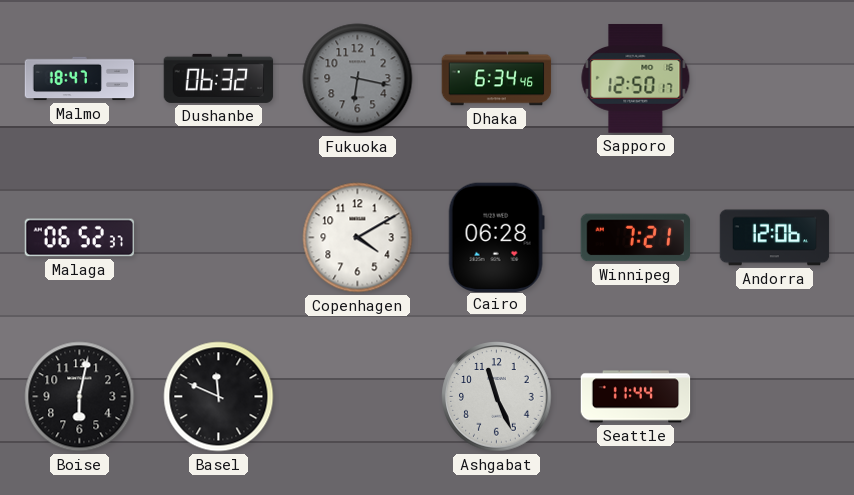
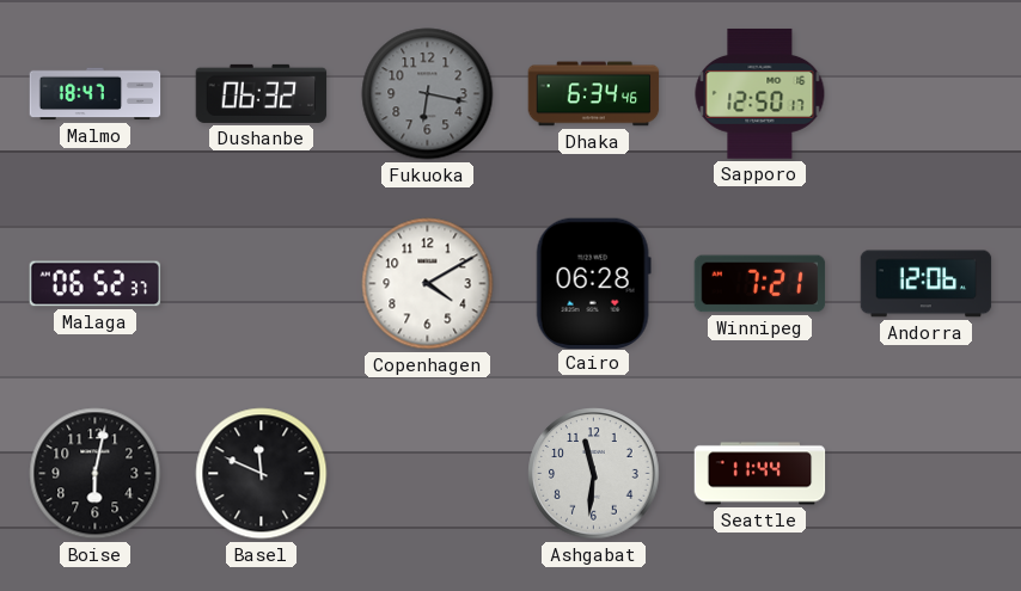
Ashgabat: 11:26 -> 11:31
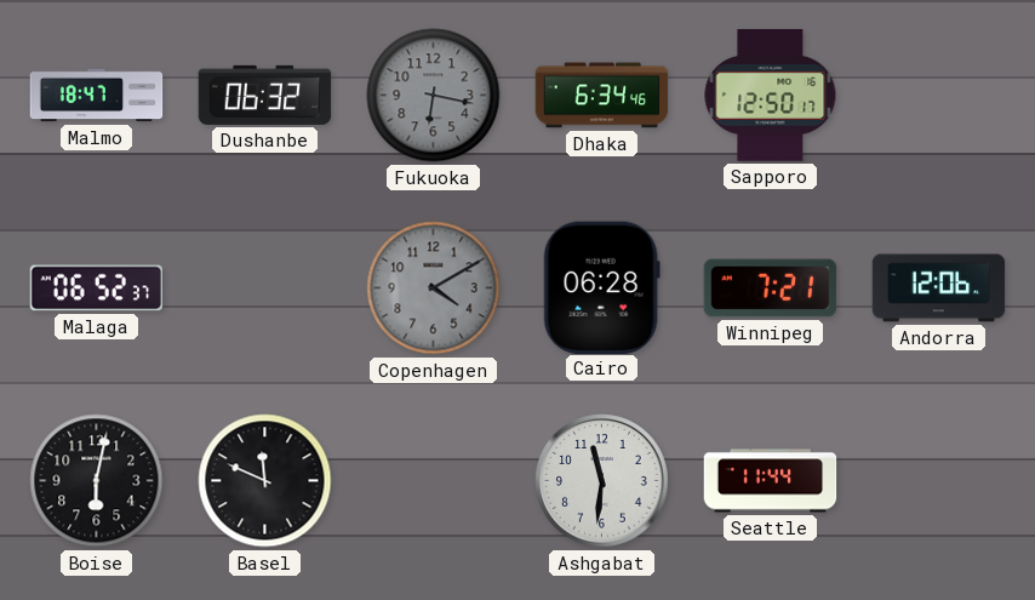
Copenhagen dial: white -> grey
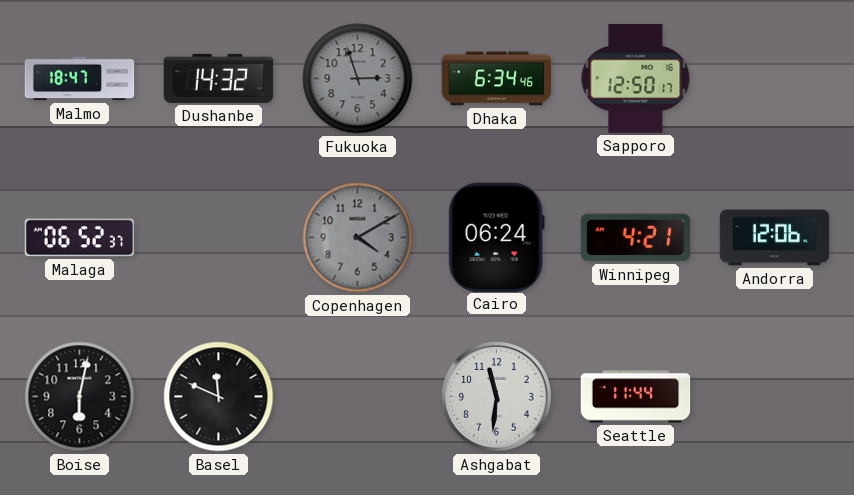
Dushanbe: 06:32 -> 14:32
Fukuoka: 6:17 -> 2:57
Cairo: 06:28 -> 06:24
Winnipeg: 7:21 -> 4:21
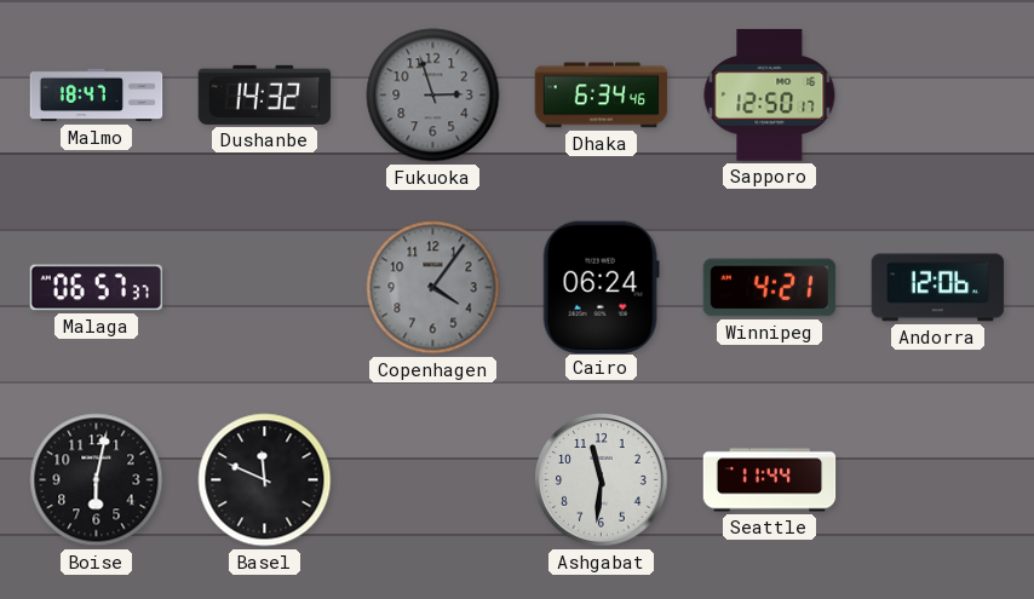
Malaga: 06:52 -> 06:57
Copenhagen: 4:10 -> 4:06
